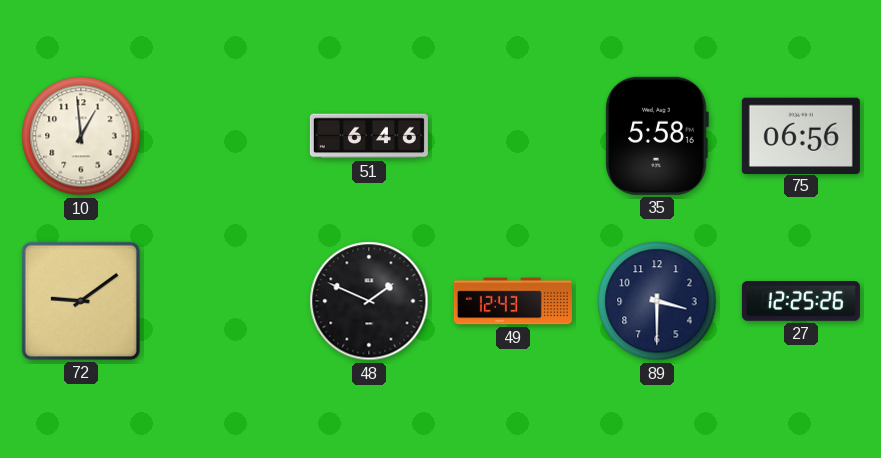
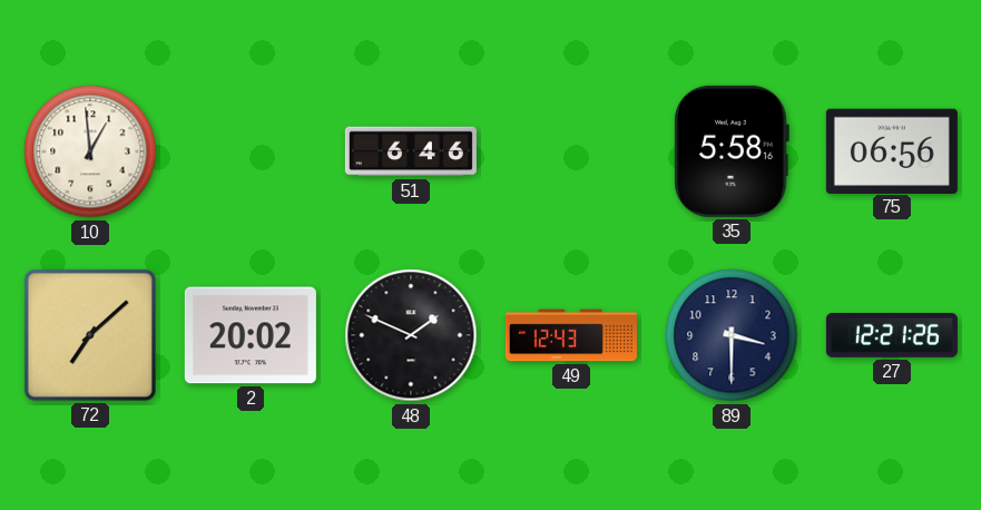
72: 9:09 -> 7:08
2: none -> 20:02
27: 12:25 -> 12:21
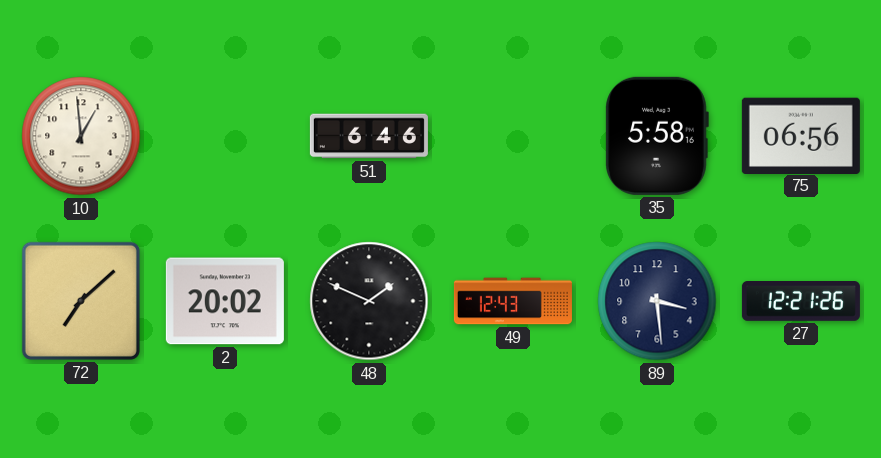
89: 3:30 -> 3:29
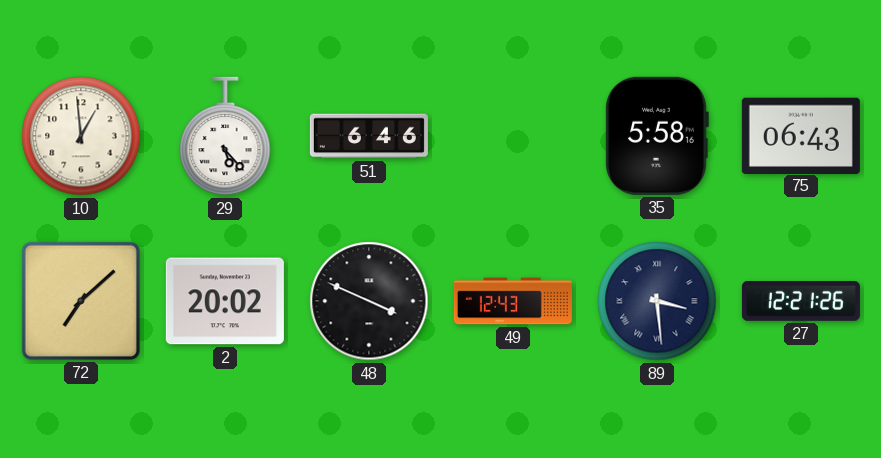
29: none -> 5:23
75: 06:56 -> 06:43
48: 1:49 -> 3:49
89 numerals: Arabic -> Roman
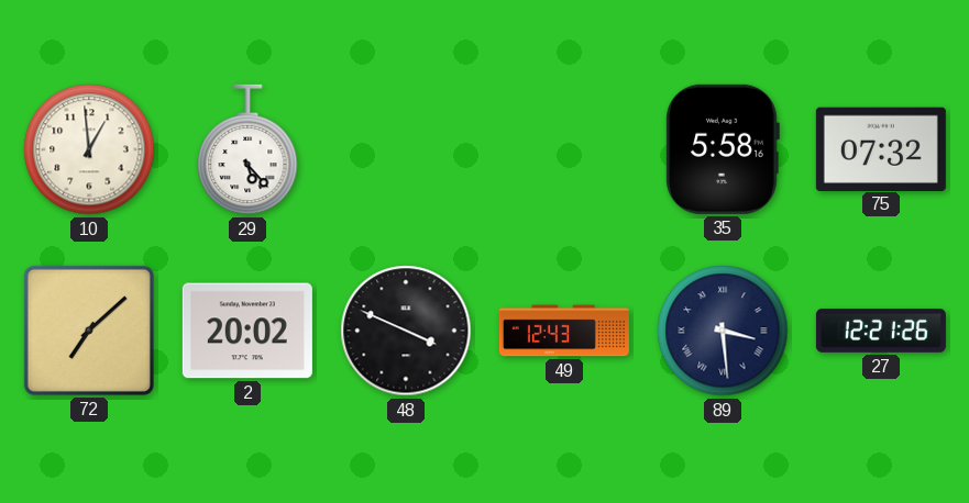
51: 6:46 -> none
75: 06:43 -> 07:32
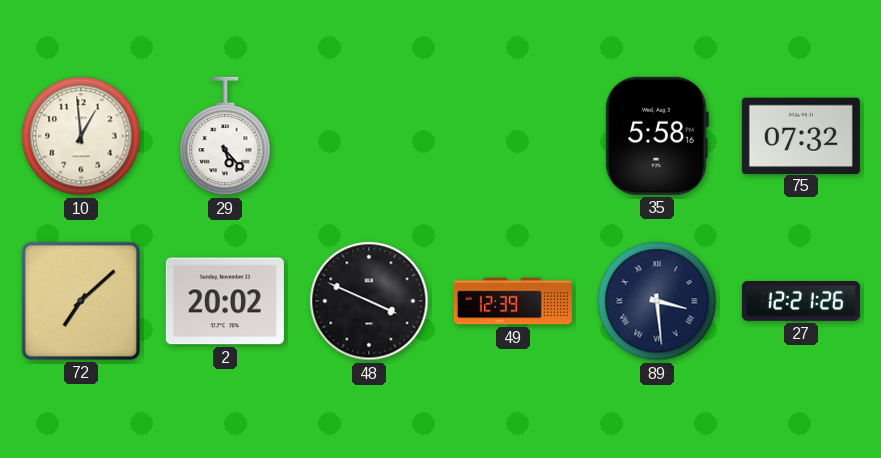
49: 12:43 -> 12:39
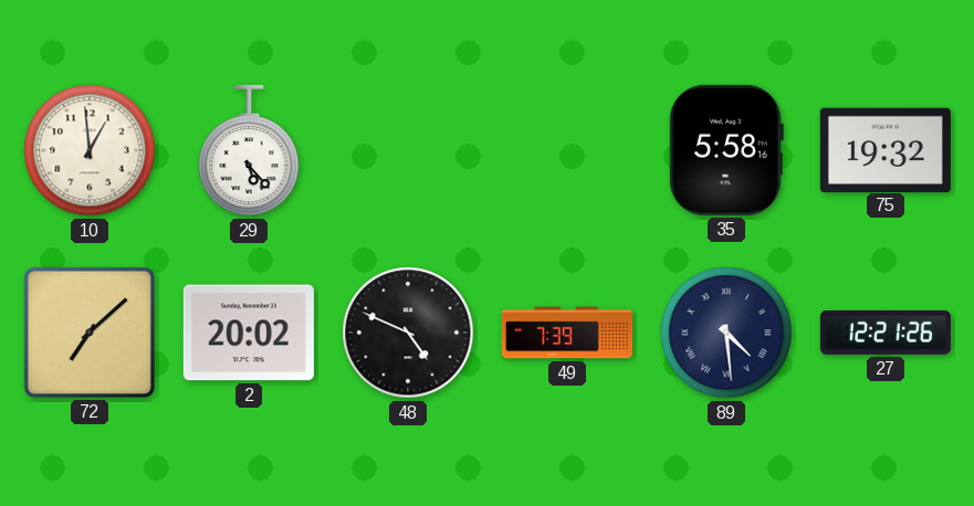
75: 07:32 -> 19:32
48: 3:49 -> 4:49
49: 12:39 -> 7:39
89: 3:29 -> 4:29
